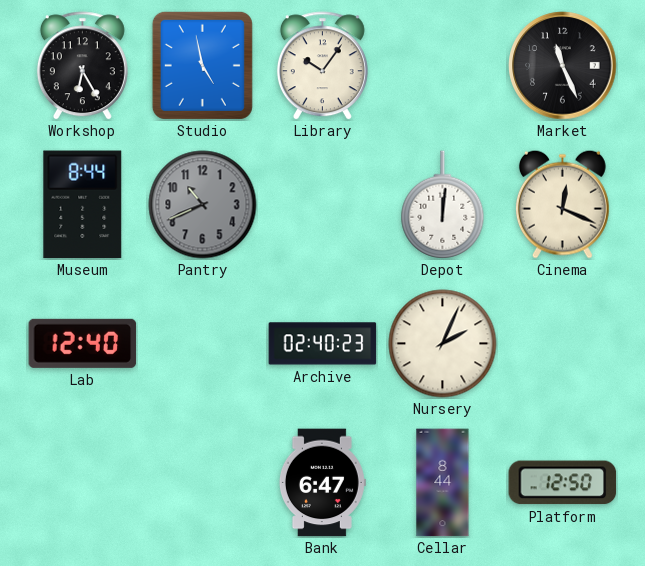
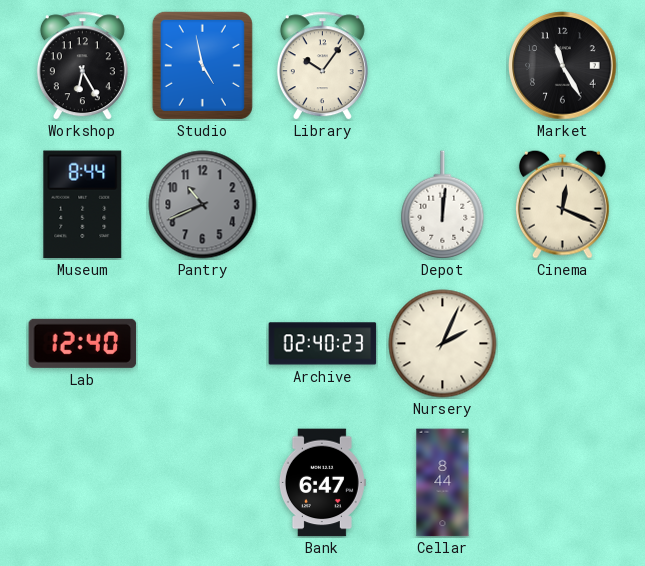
Market: 11:26 -> 11:25
Platform: 12:50 -> none
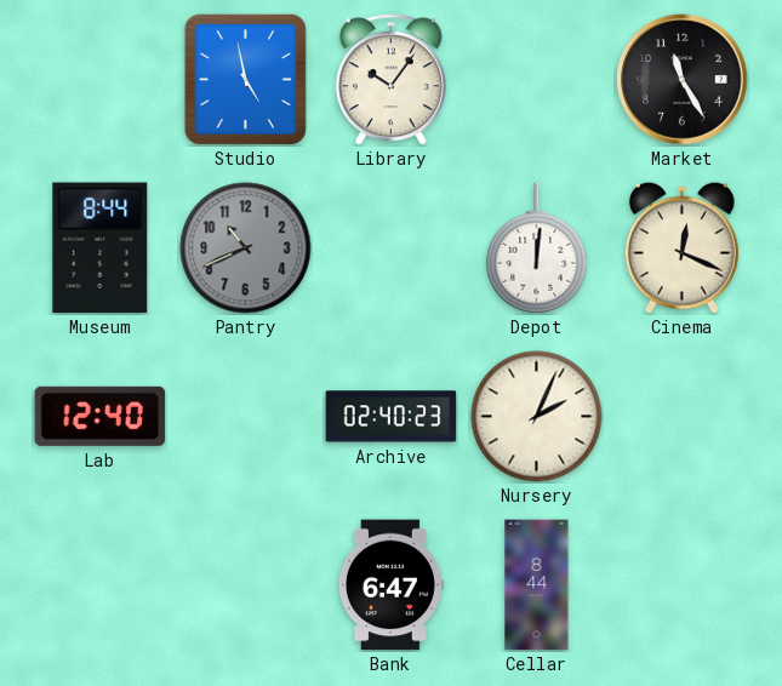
Workshop: 6:25 -> none
